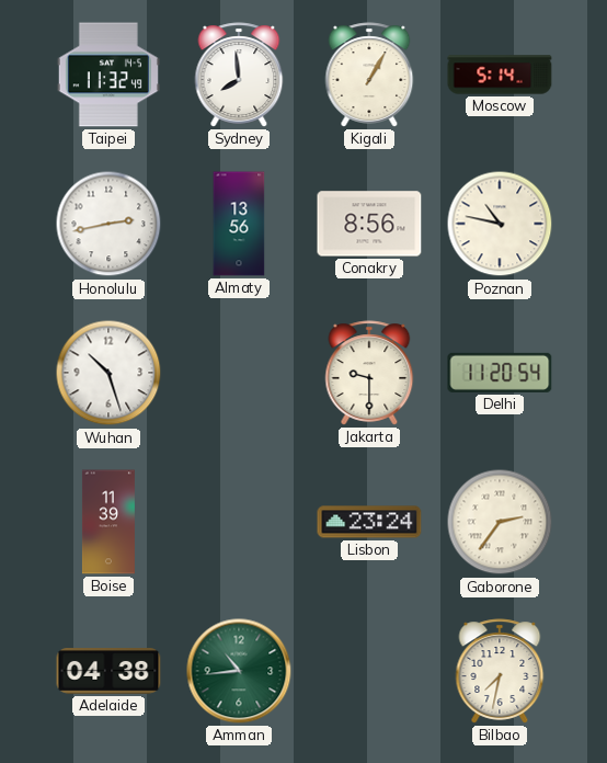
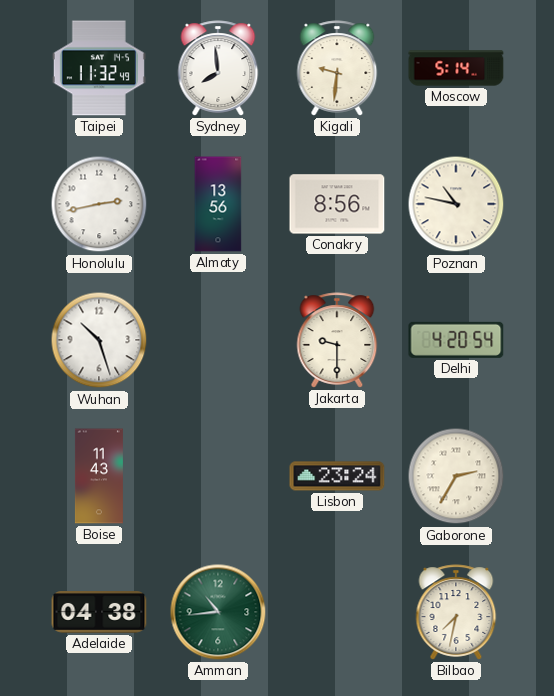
Kigali: 1:05 -> 9:31
Delhi: 11:20 -> 4:20
Boise: 11:39 -> 11:43
Gaborone: 2:36 -> 2:35
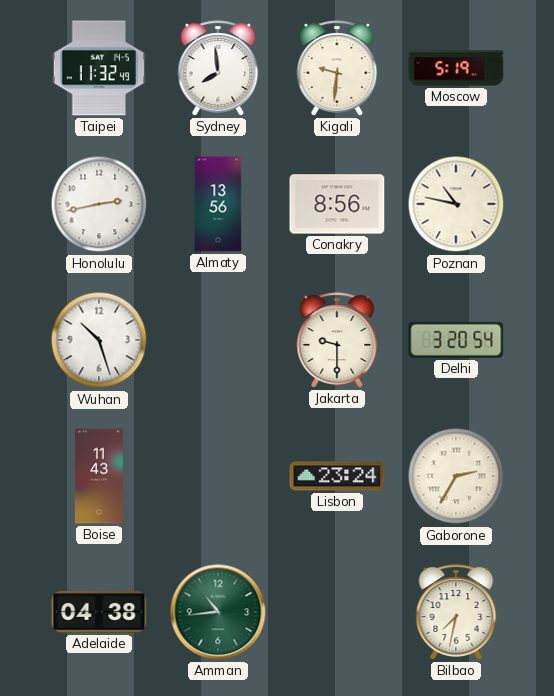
Moscow: 5:14 -> 5:19
Delhi: 4:20 -> 3:20
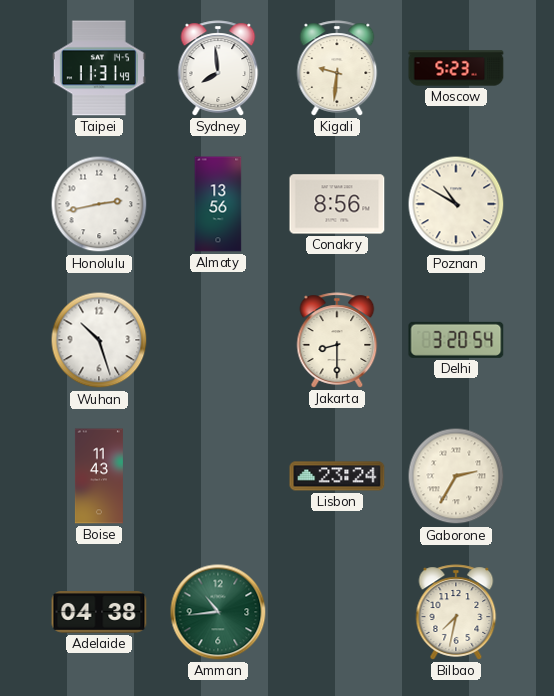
Taipei: 11:32 -> 11:31
Moscow: 5:19 -> 5:23
Poznan: 10:47 -> 10:50
Jakarta: 9:30 -> 8:30
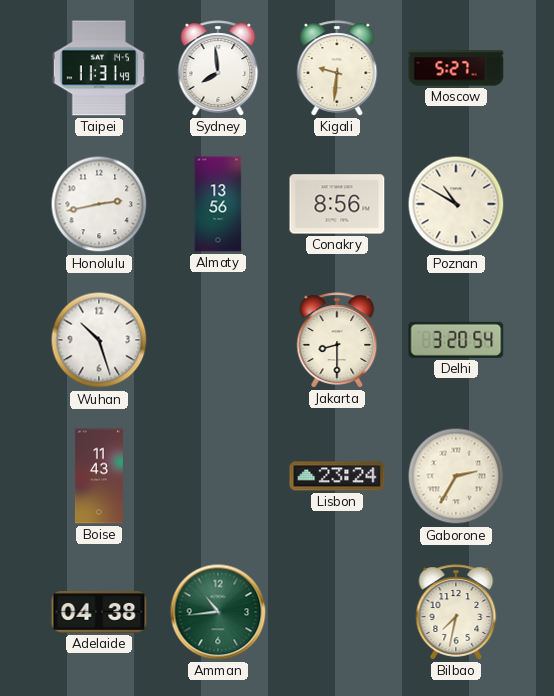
Moscow: 5:23 -> 5:27
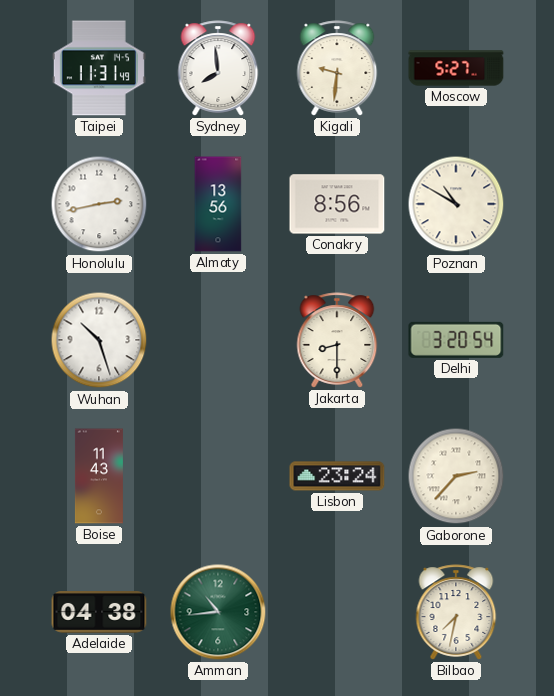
Gaborone: 2:35 -> 2:37
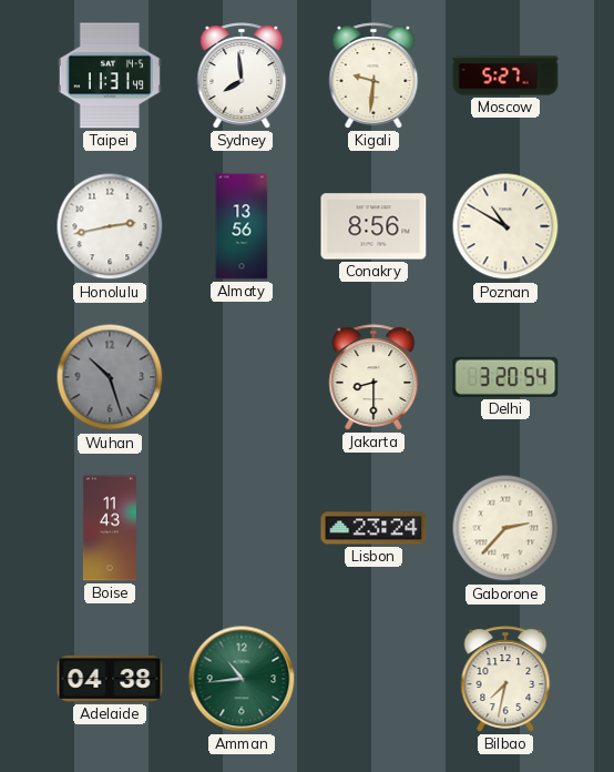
Wuhan dial: white -> grey
